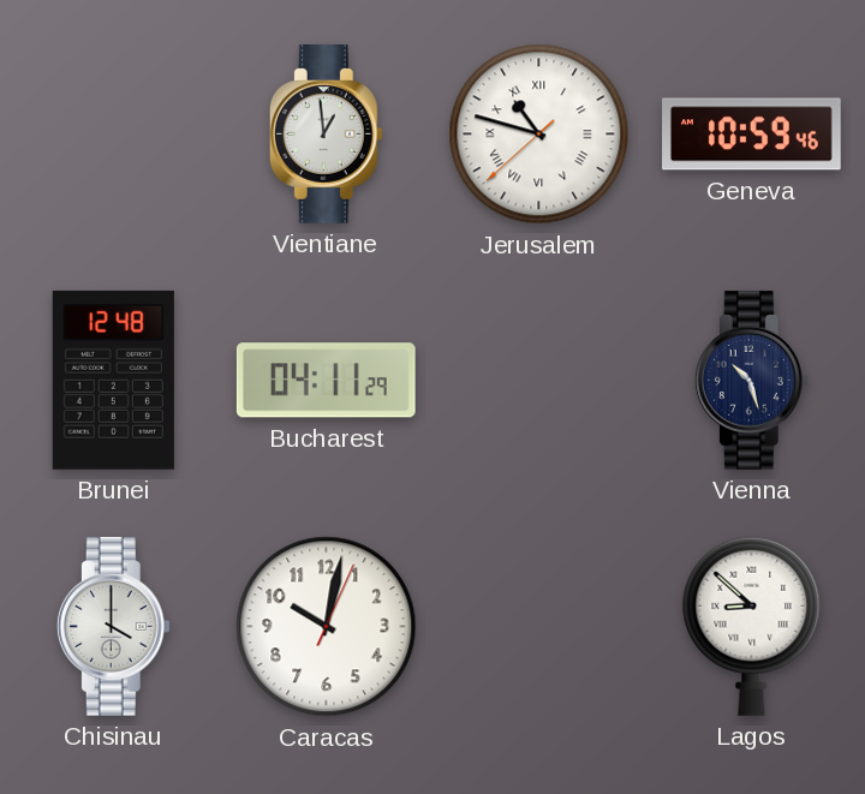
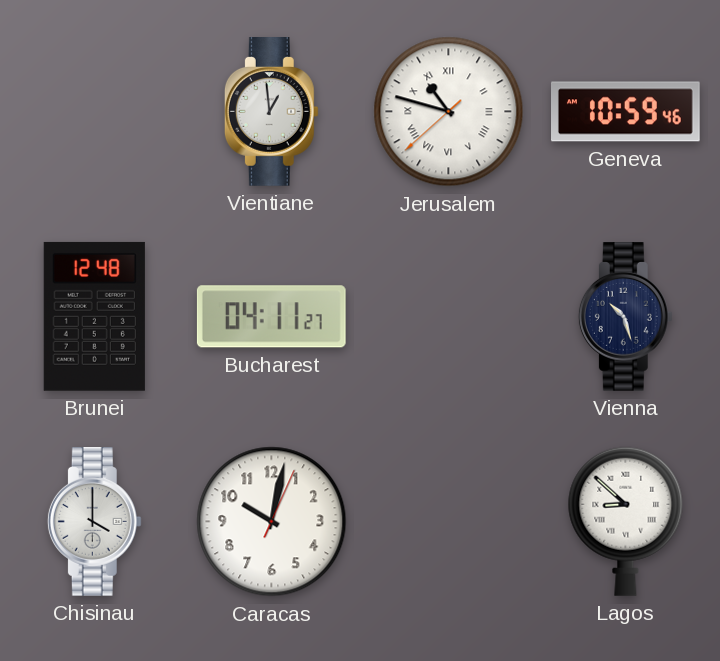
Bucharest: 04:11:29 -> 04:11:27
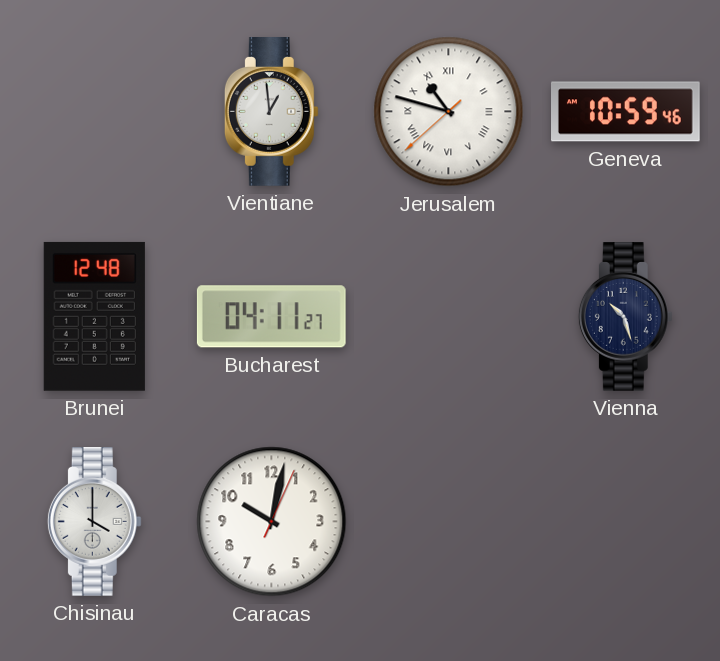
Lagos: 8:52 -> none
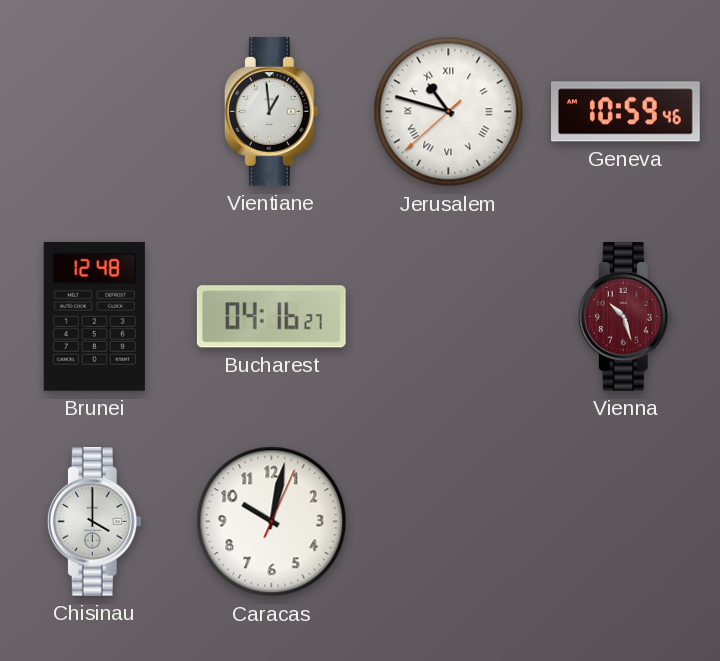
Bucharest: 04:11 -> 04:16
Vienna dial: navy -> burgundy
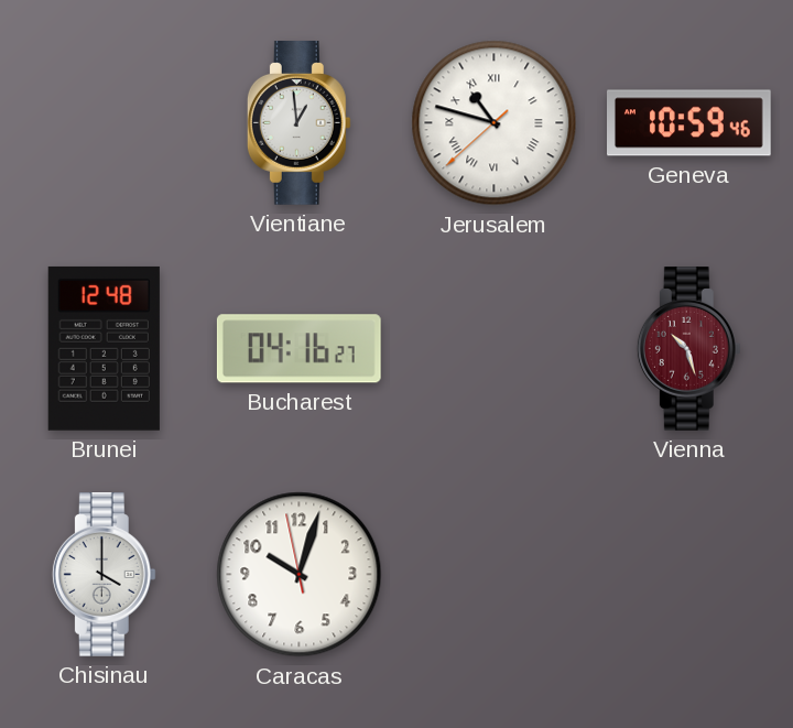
Caracas: 10:02:04 -> 10:02:58
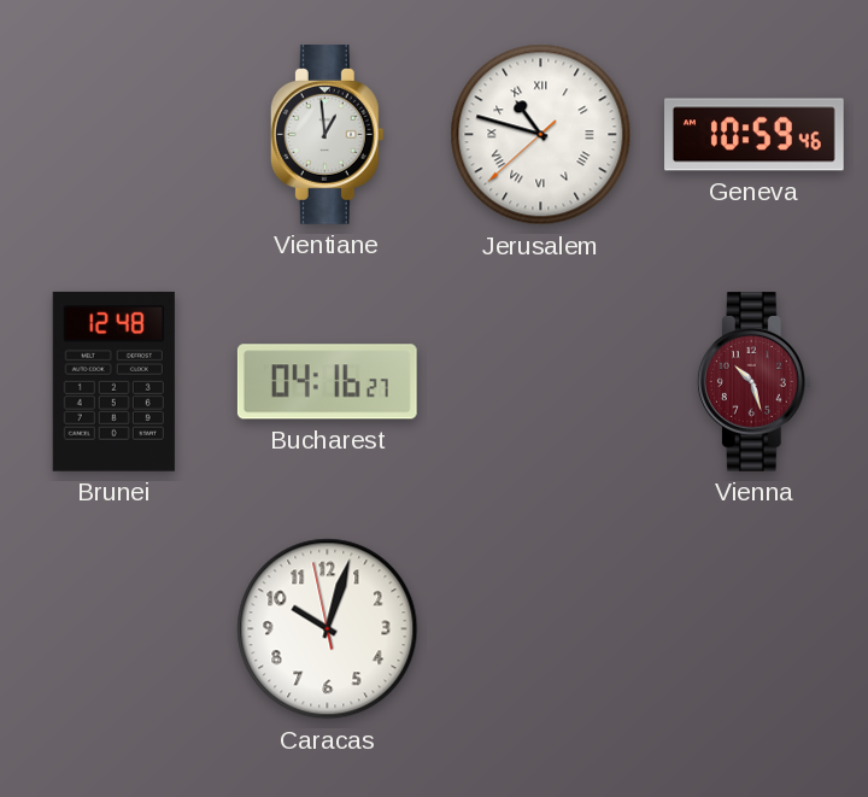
Chisinau: 4:00 -> none
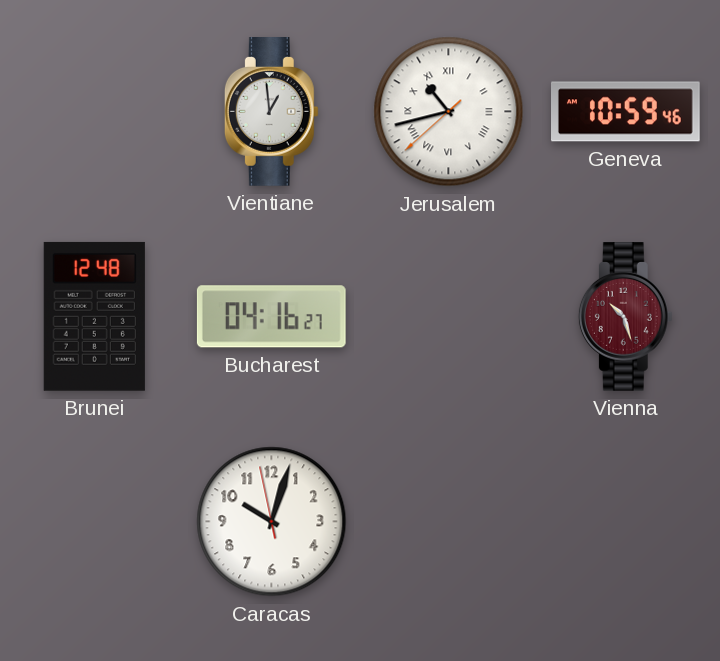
Jerusalem: 10:47 -> 10:42
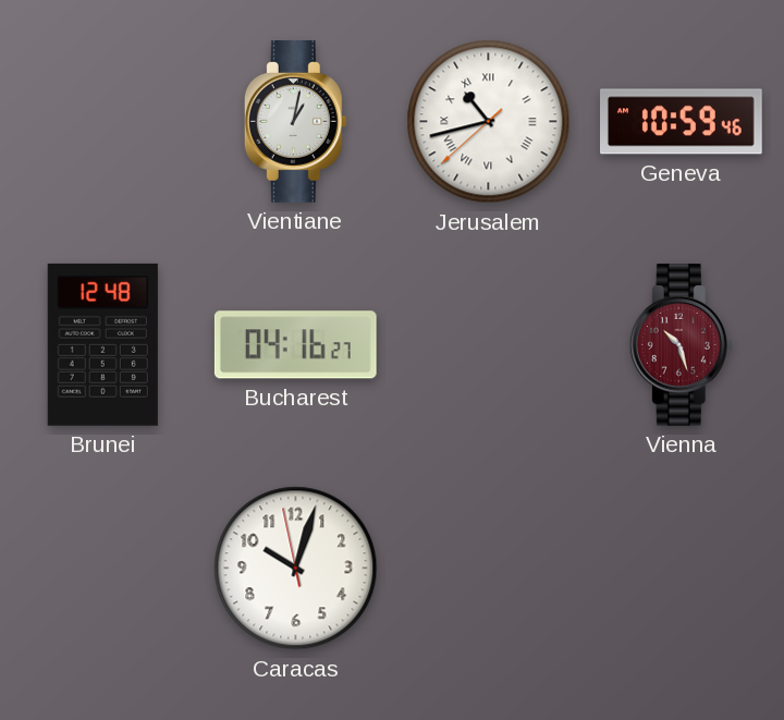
Vientiane: 12:59 -> 1:02
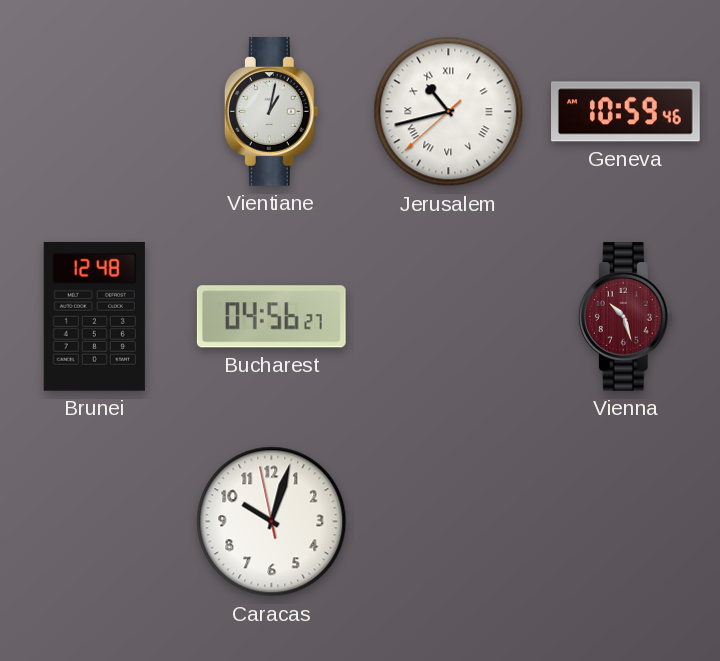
Bucharest: 04:16 -> 04:56
